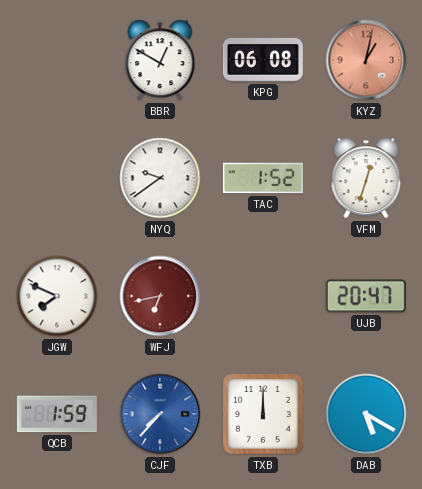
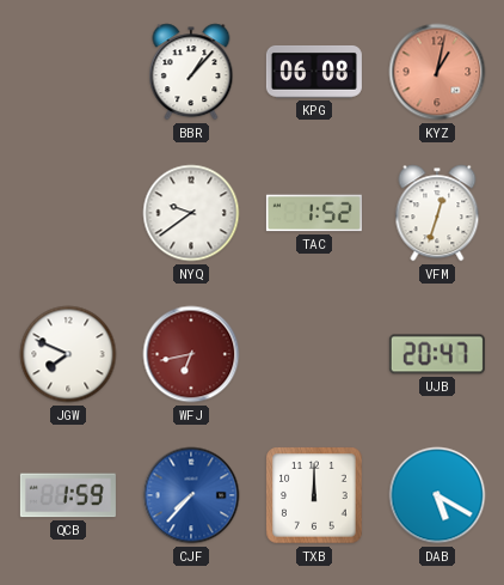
BBR: 12:50 -> 1:07
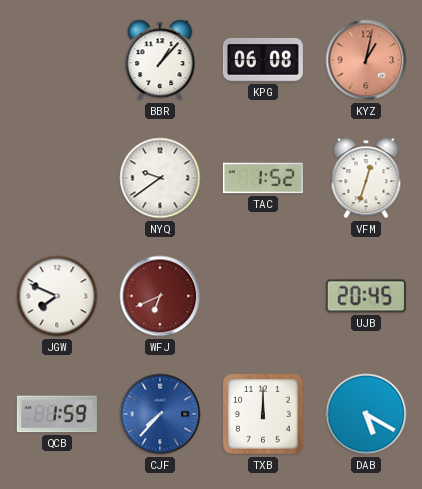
WFJ: 6:43 -> 6:41
UJB: 20:47 -> 20:45
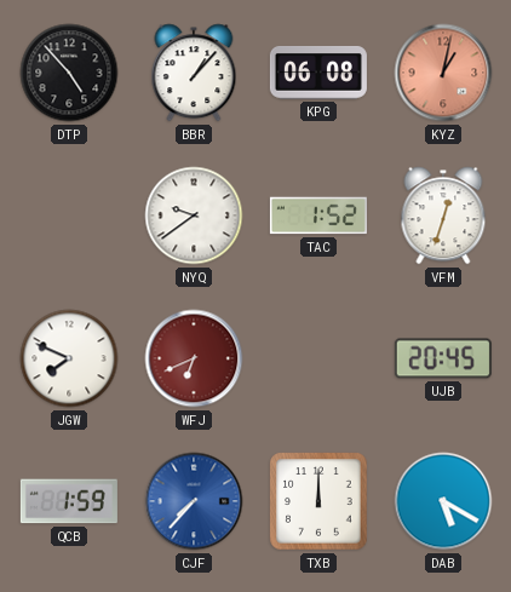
DTP: none -> 4:53
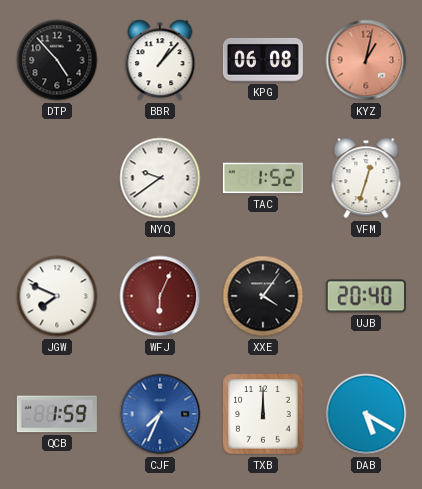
WFJ: 6:41 -> 6:04
XXE: none -> 4:06
UJB: 20:45 -> 20:40
CJF: 7:37 -> 7:34
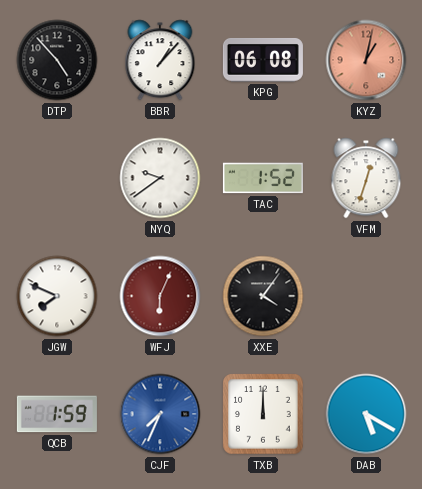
UJB: 20:40 -> none
